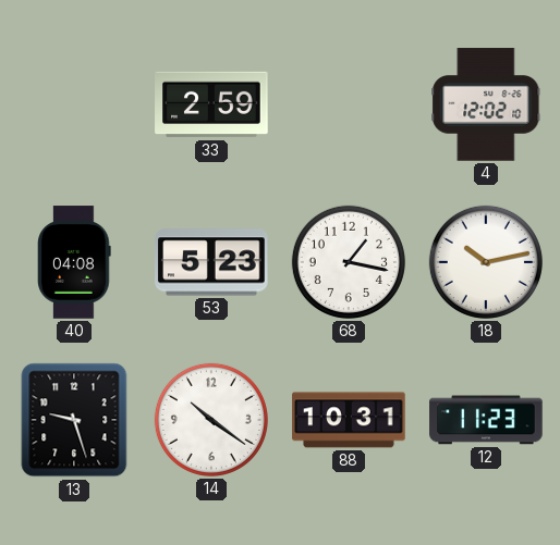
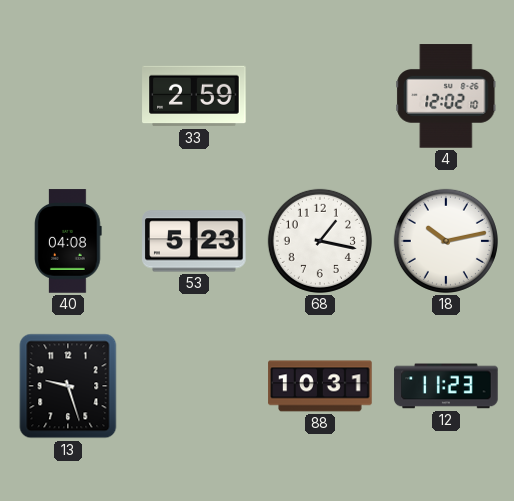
14: 10:21 -> none
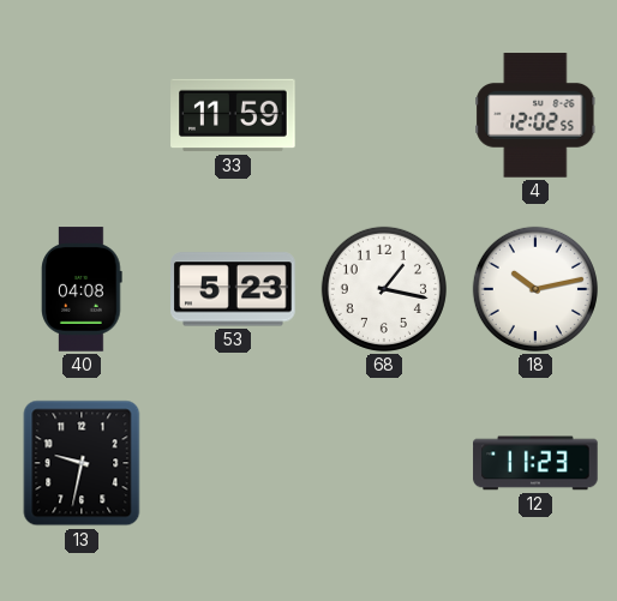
33: 2:59 -> 11:59
4: 12:02:10 -> 12:02:55
13: 9:27 -> 9:32
88: 10:31 -> none
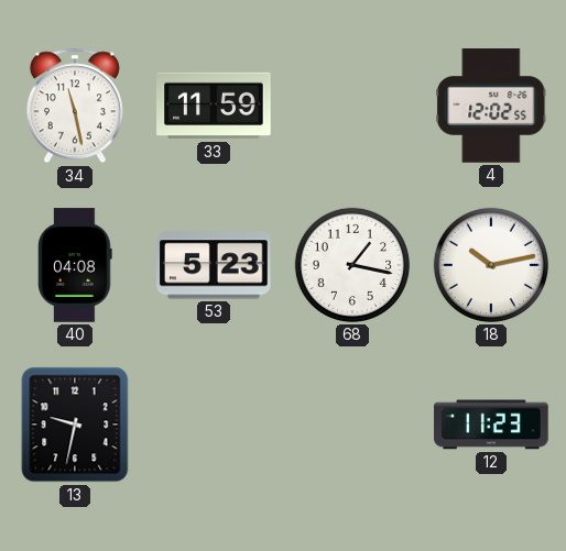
34: none -> 11:28
